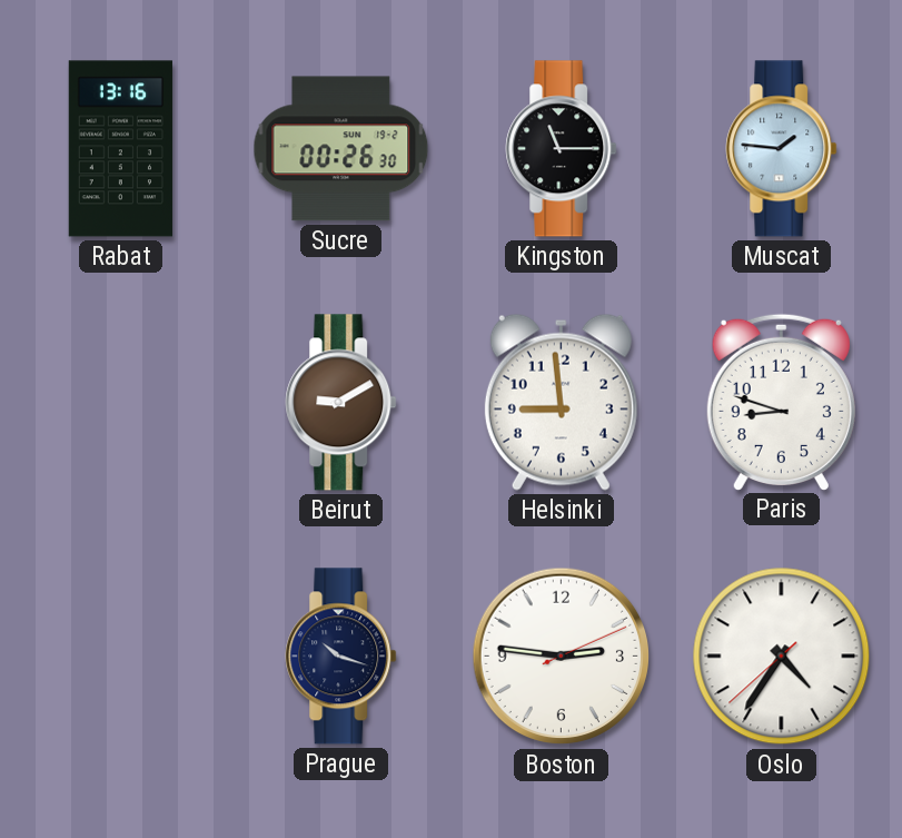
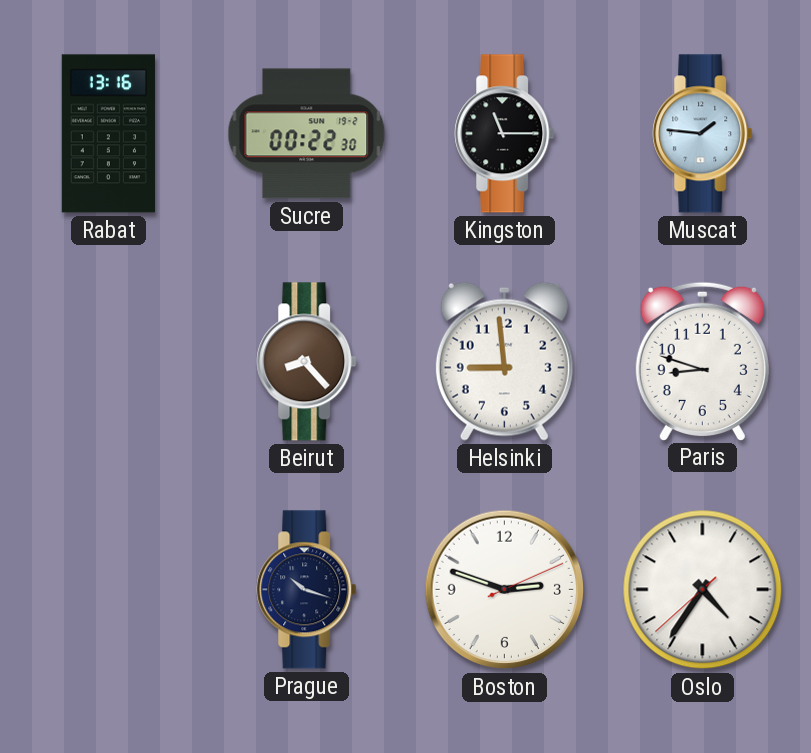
Sucre: 00:26 -> 00:22
Beirut: 9:10 -> 8:23
Boston: 2:46 -> 2:48
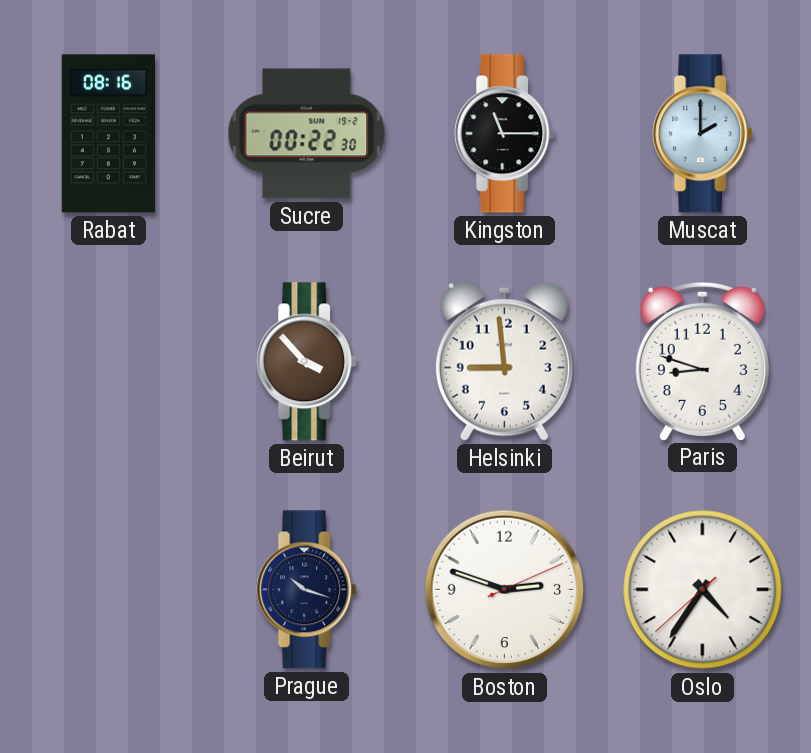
Rabat: 13:16 -> 08:16
Muscat: 1:46 -> 2:00
Beirut: 8:23 -> 3:53
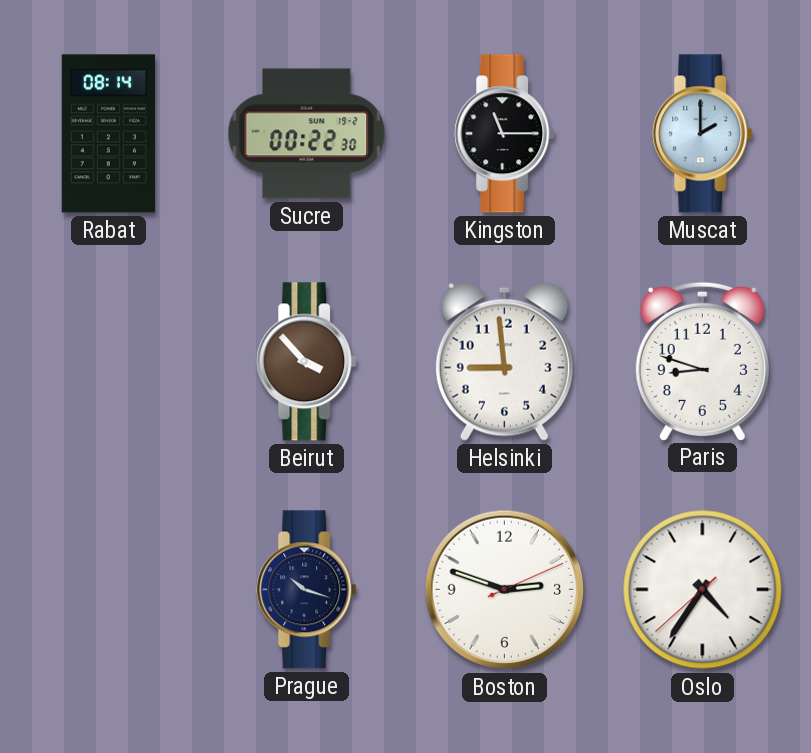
Rabat: 08:16 -> 08:14
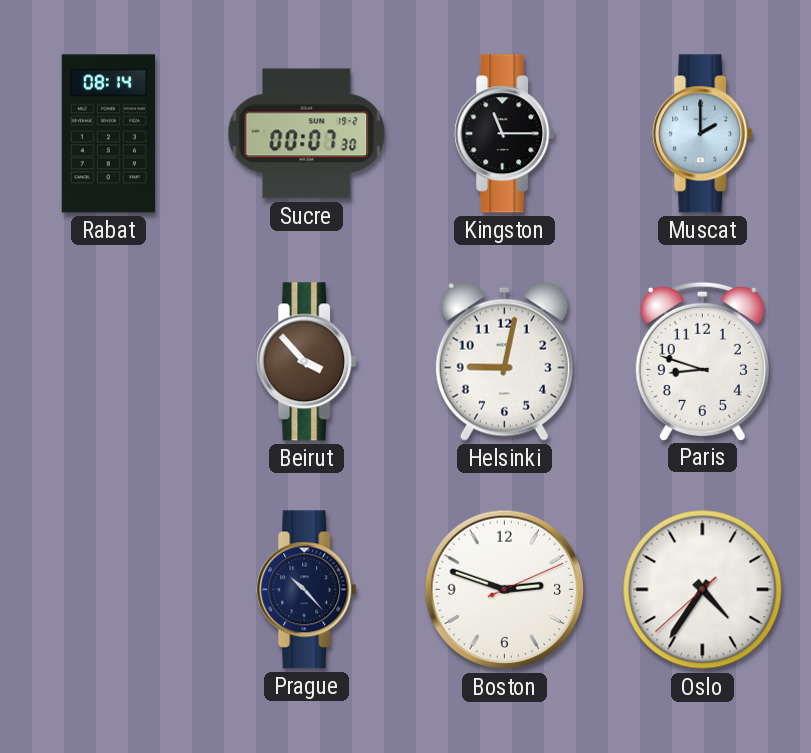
Sucre: 00:22 -> 00:07
Helsinki: 8:59 -> 9:02
Prague: 10:18 -> 10:23
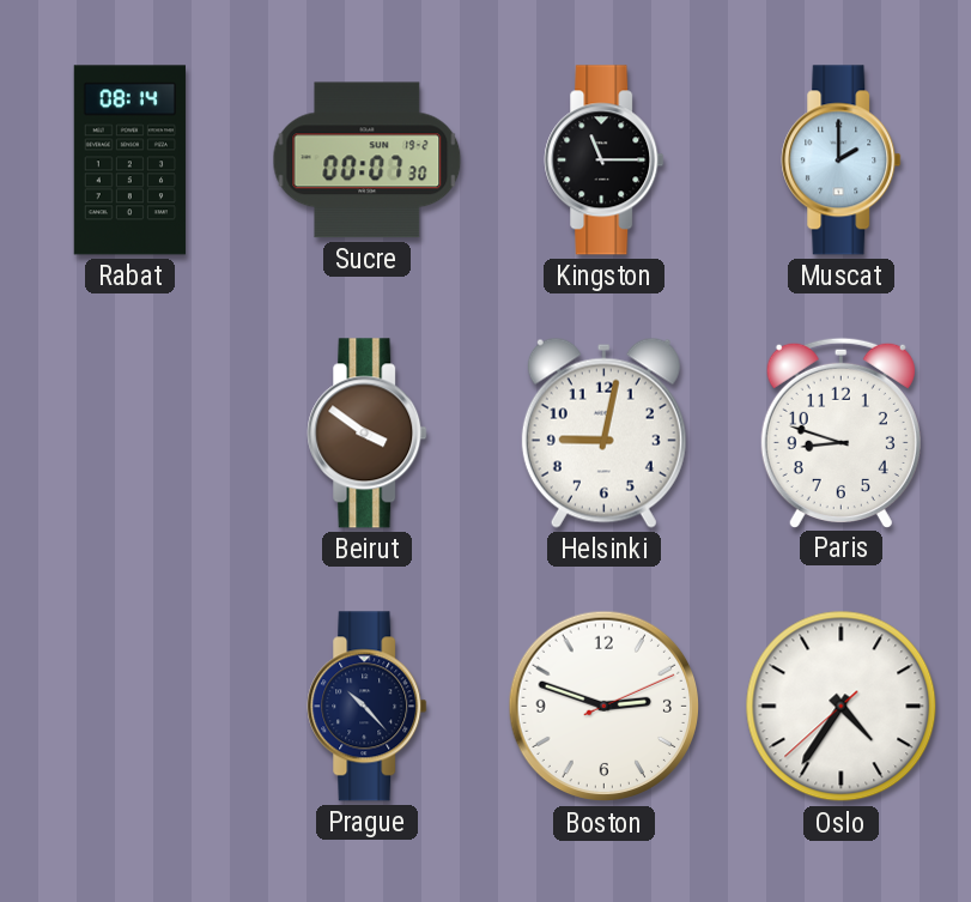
Beirut: 3:53 -> 3:51
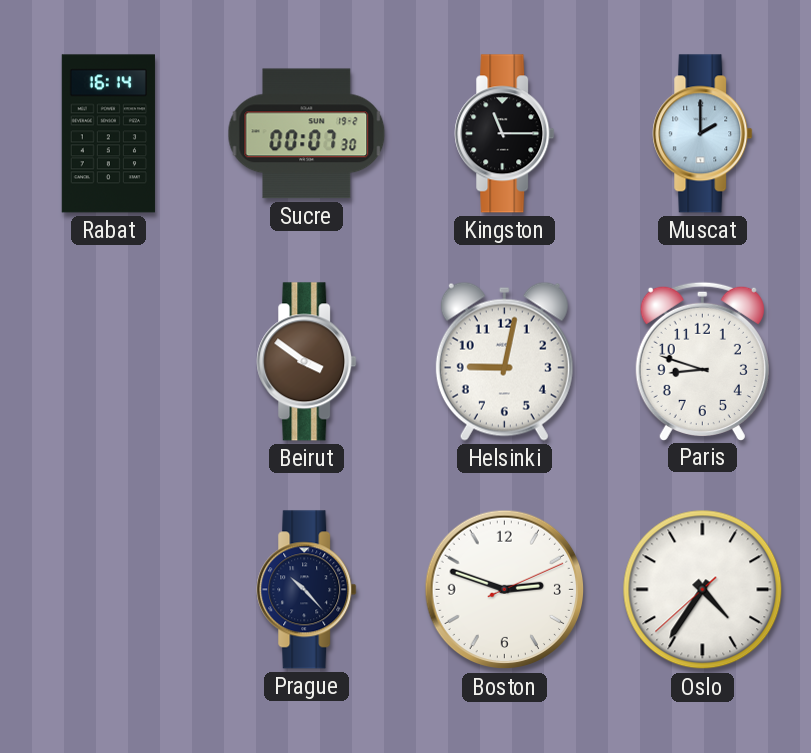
Rabat: 08:14 -> 16:14
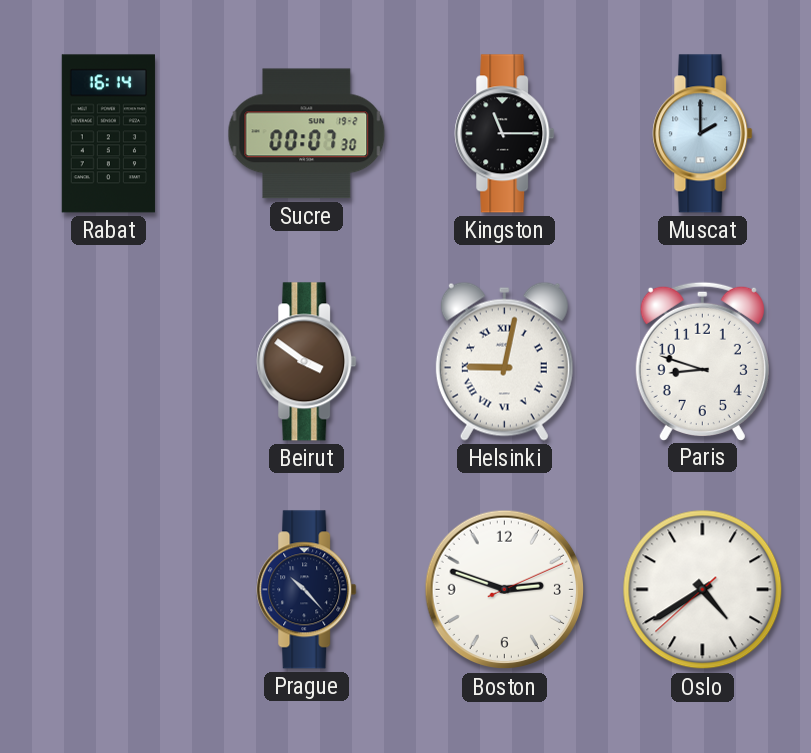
Helsinki numerals: Arabic -> Roman
Oslo: 4:35 -> 4:39
